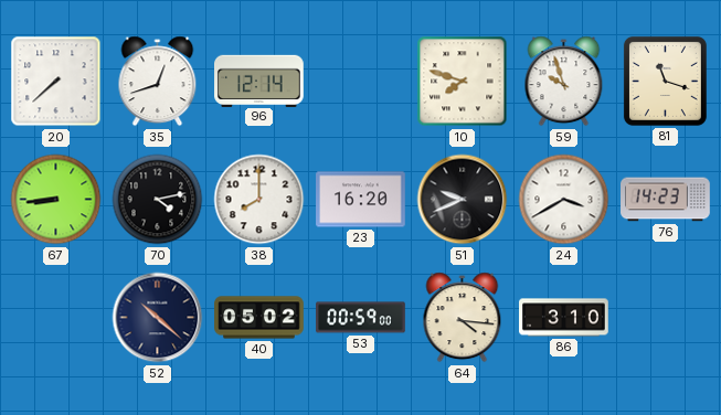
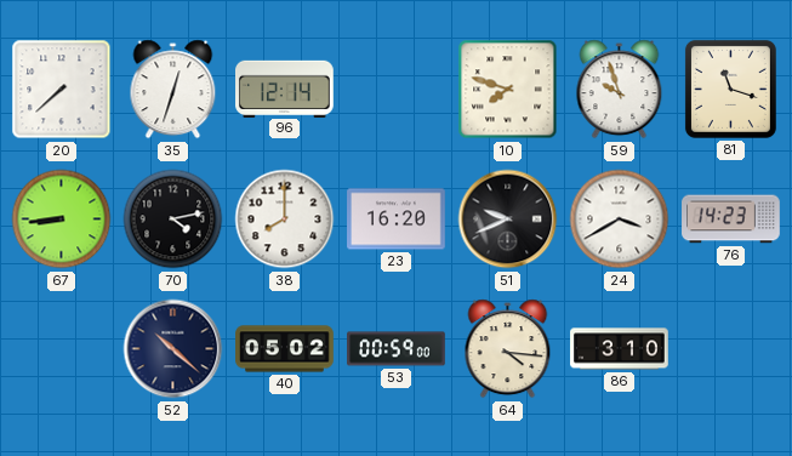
35: 12:42 -> 12:33
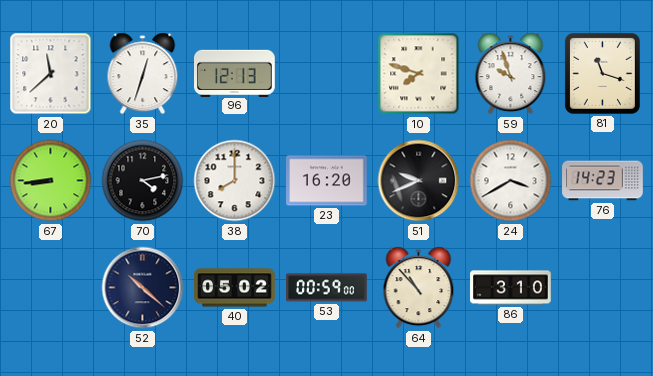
20: 7:38 -> 11:38
96: 12:14 -> 12:13
64: 4:16 -> 10:53
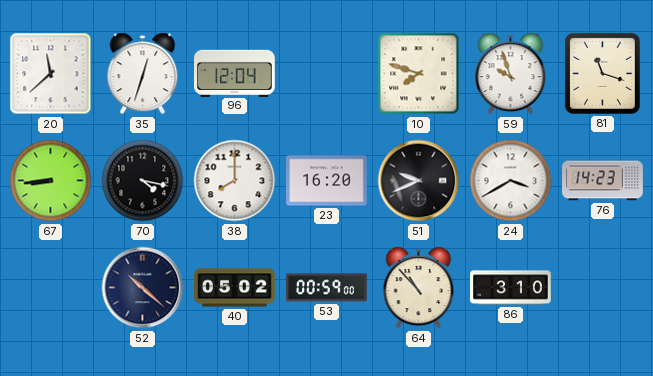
96: 12:13 -> 12:04
70: 4:13 -> 4:17
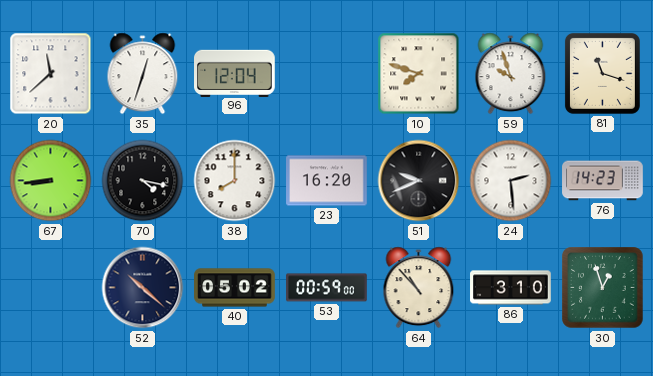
24: 3:40 -> 2:29
30: none -> 12:57
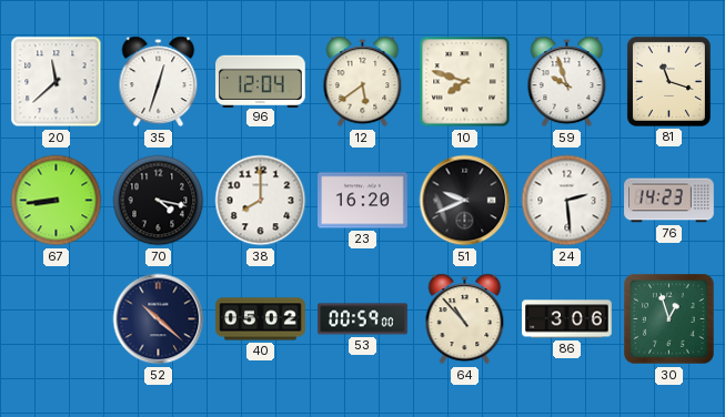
12: none -> 5:39
86: 3:10 -> 3:06
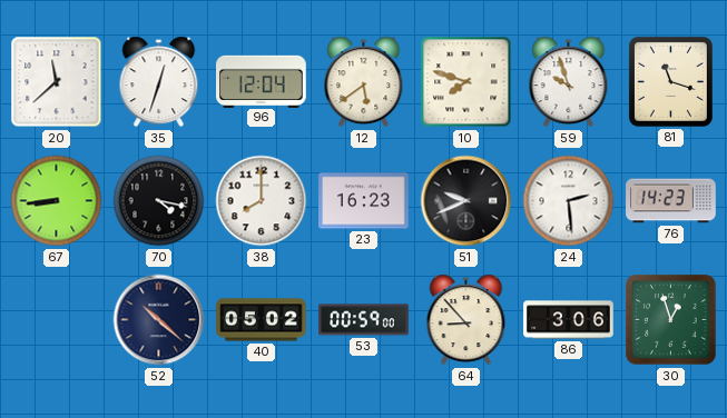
23: 16:20 -> 16:23
64: 10:53 -> 8:53
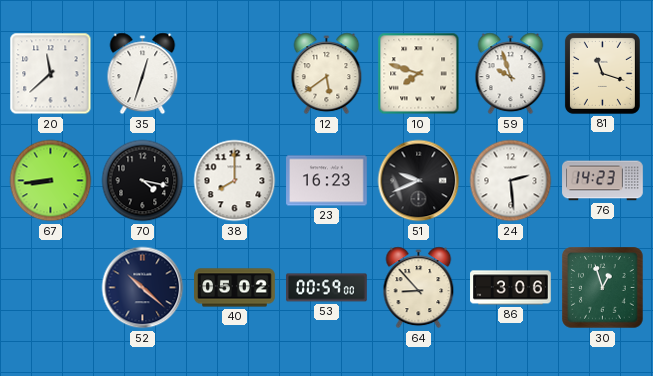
96: 12:04 -> none
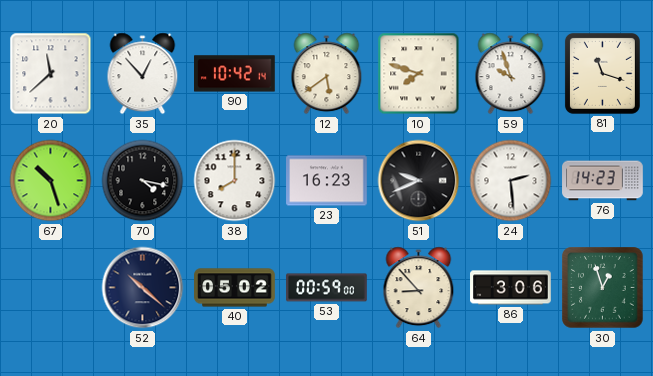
35: 12:33 -> 12:53
90: none -> 10:42
67: 8:44 -> 10:27
